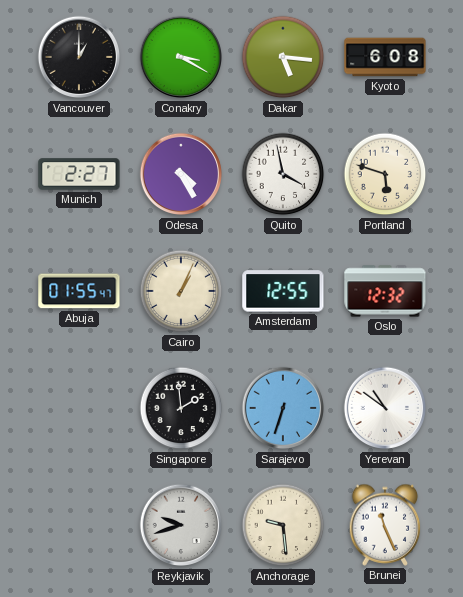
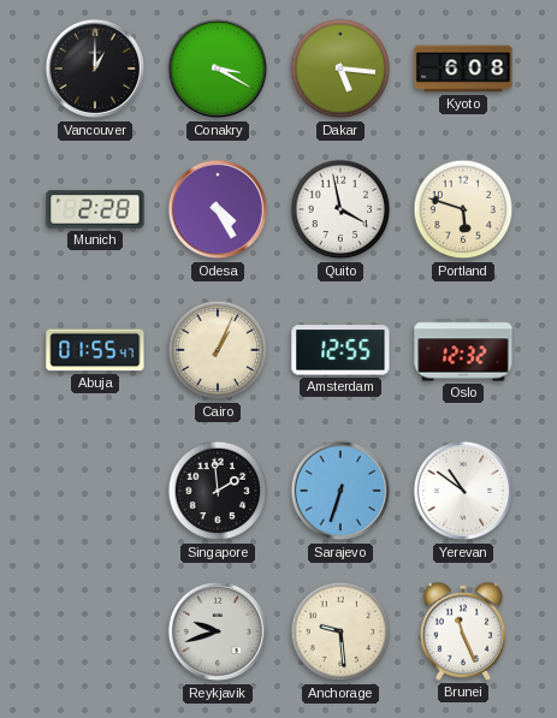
Munich: 2:27 -> 2:28
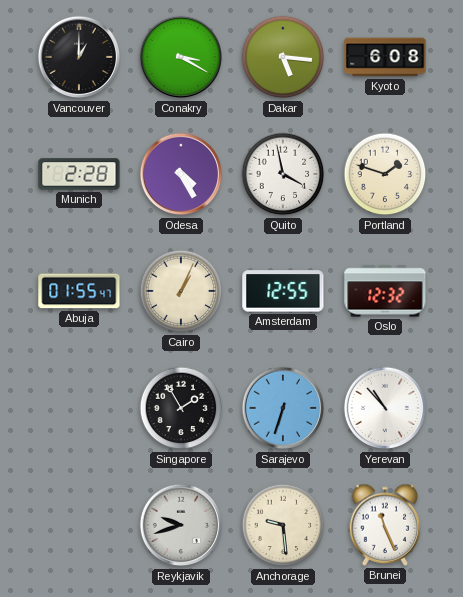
Portland: 5:48 -> 1:48
Singapore: 1:59 -> 1:55
Yerevan: 10:51 -> 10:53
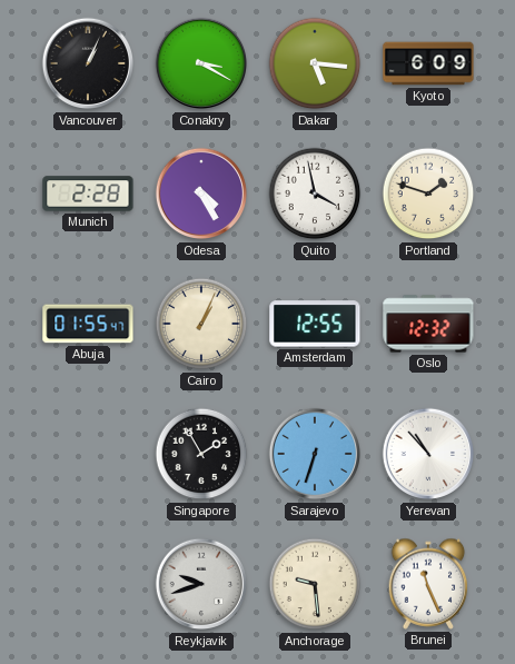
Vancouver: 1:00 -> 1:04
Kyoto: 6:08 -> 6:09
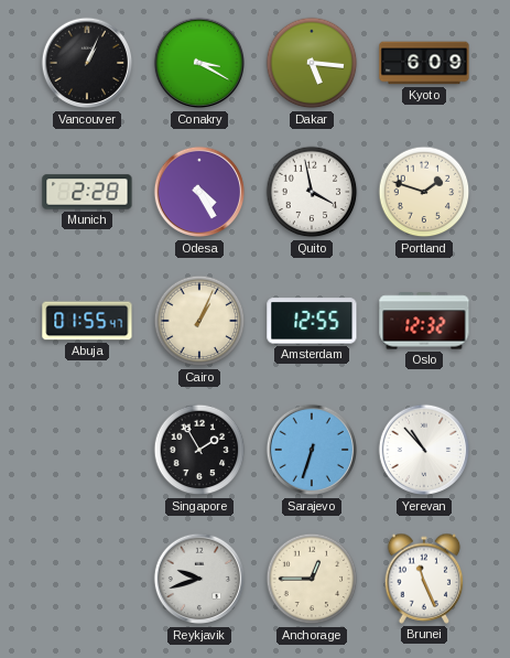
Anchorage: 9:29 -> 12:45
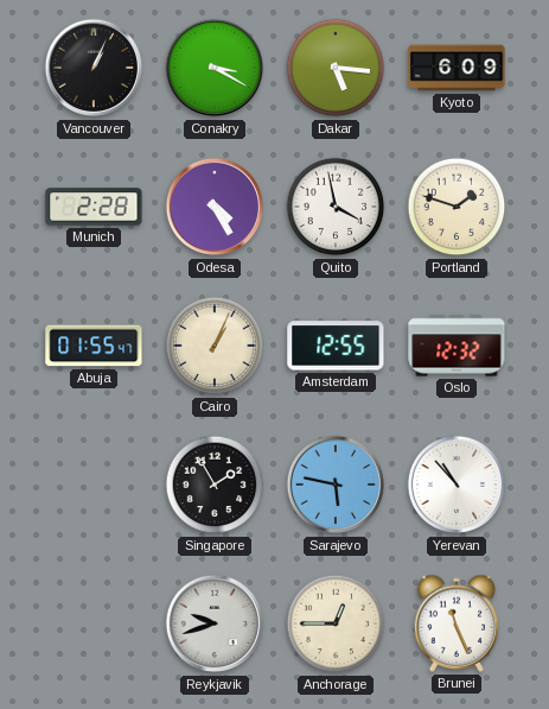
Sarajevo: 6:33 -> 5:47
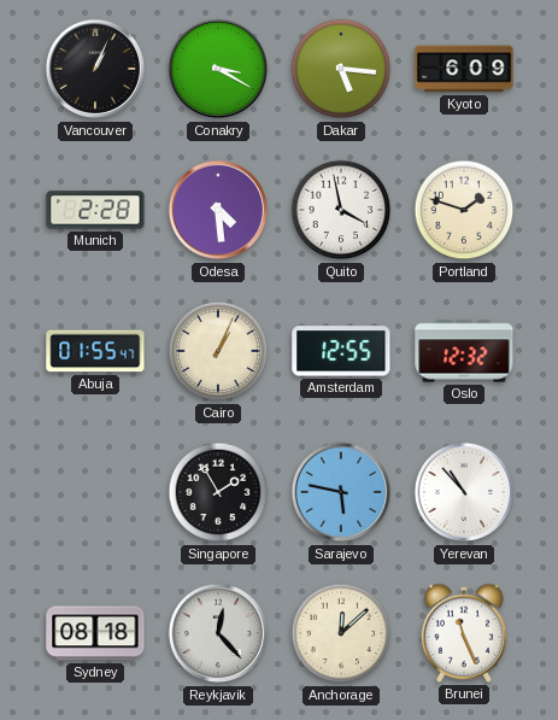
Odesa: 4:25 -> 4:29
Sydney: none -> 08:18
Reykjavik: 9:42 -> 12:23
Anchorage: 12:45 -> 12:08
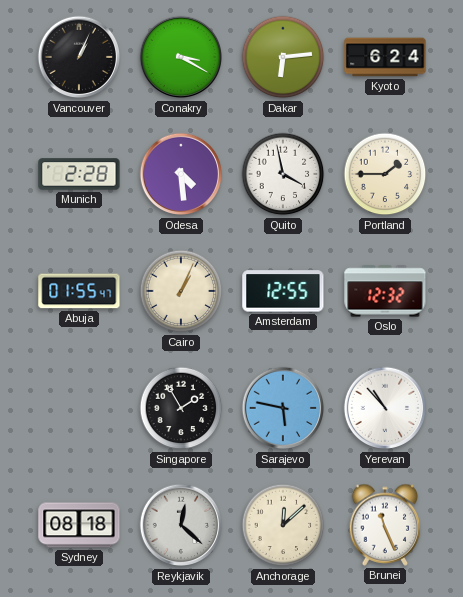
Dakar: 5:16 -> 6:14
Kyoto: 6:09 -> 6:24
Portland: 1:48 -> 1:45
Reykjavik: 12:23 -> 12:22
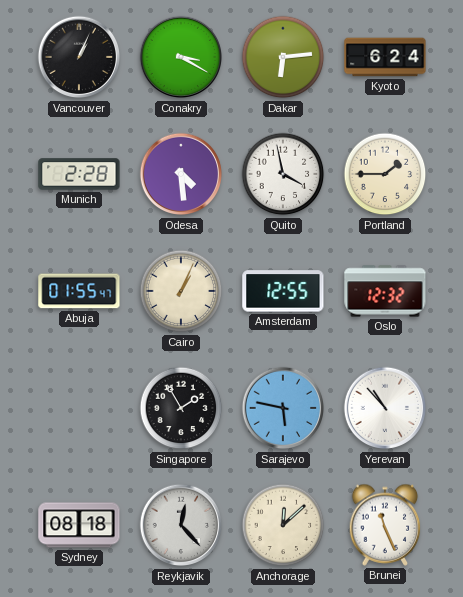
Reykjavik: 12:22 -> 12:23
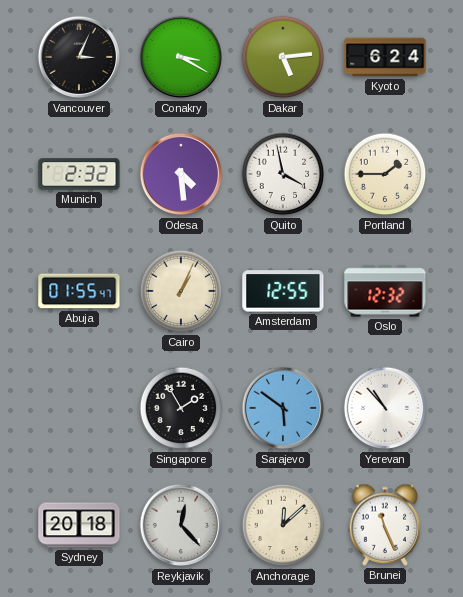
Vancouver: 1:04 -> 3:04
Dakar: 6:14 -> 5:14
Munich: 2:28 -> 2:32
Sarajevo: 5:47 -> 5:51
Sydney: 08:18 -> 20:18
